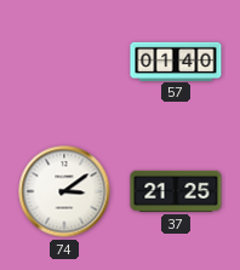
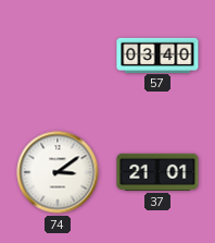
57: 01:40 -> 03:40
37: 21:25 -> 21:01
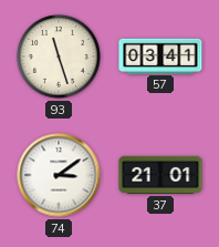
93: none -> 11:27
57: 03:40 -> 03:41
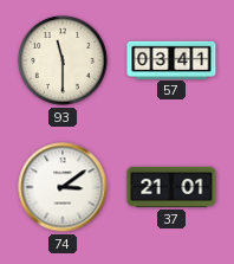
93: 11:27 -> 11:30
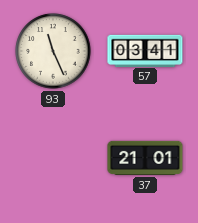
93: 11:30 -> 11:26
74: 3:09 -> none
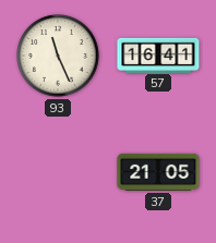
57: 03:41 -> 16:41
37: 21:01 -> 21:05
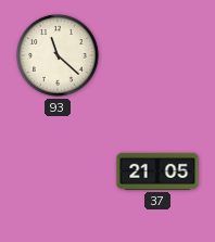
93: 11:26 -> 11:22
57: 16:41 -> none
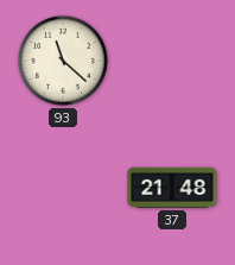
37: 21:05 -> 21:48
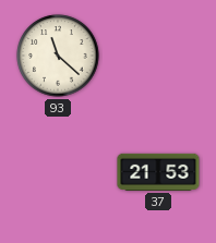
37: 21:48 -> 21:53
